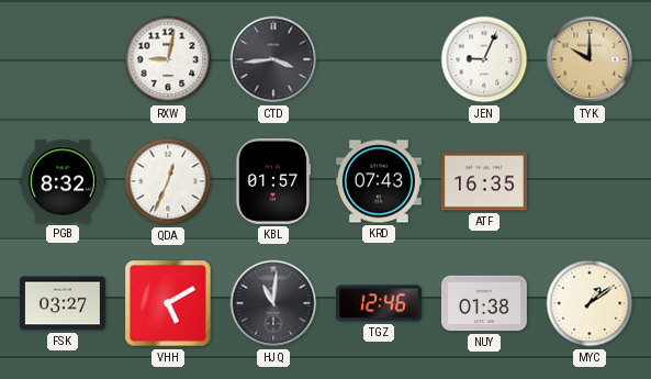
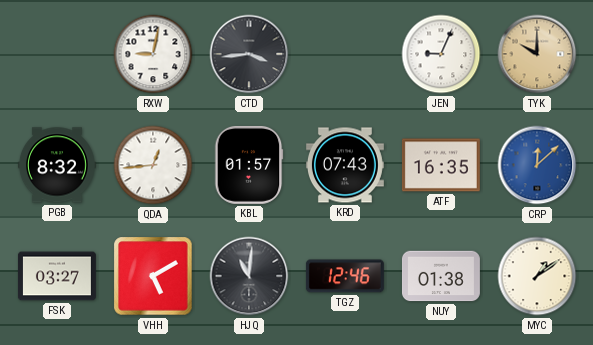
QDA: 12:34 -> 12:44
CRP: none -> 12:08
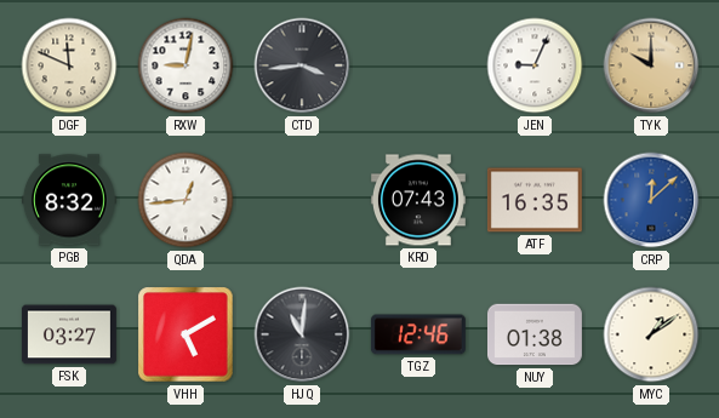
DGF: none -> 11:49
KBL: 01:57 -> none
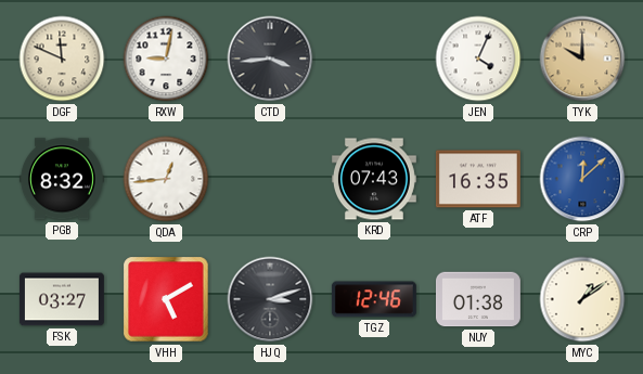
JEN: 9:04 -> 4:04
HJQ: 11:01 -> 3:12
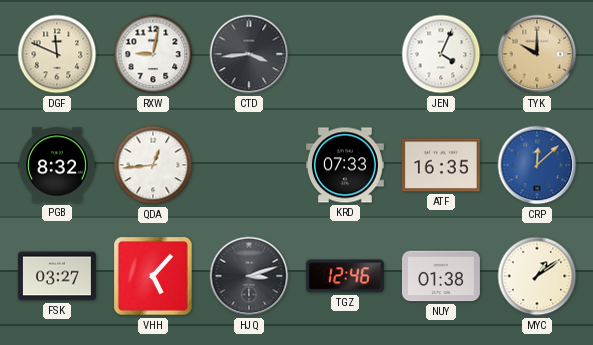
KRD: 07:43 -> 07:33
VHH: 5:10 -> 5:07
